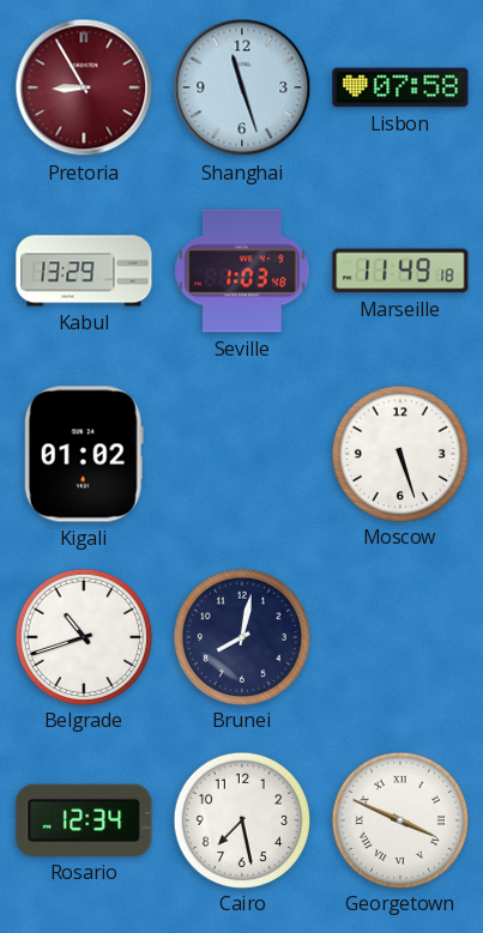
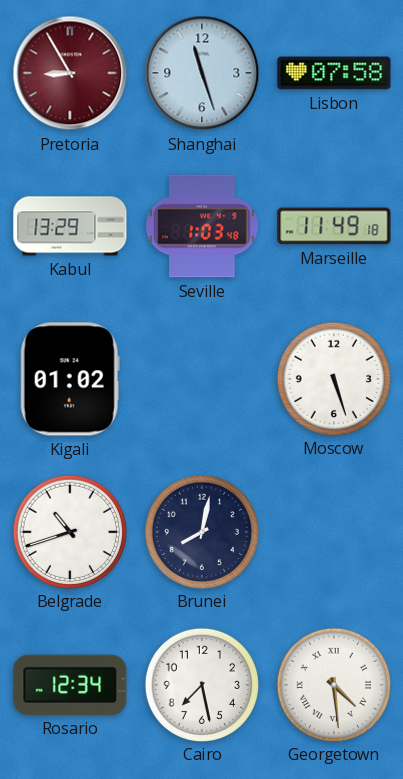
Georgetown: 3:49 -> 4:29
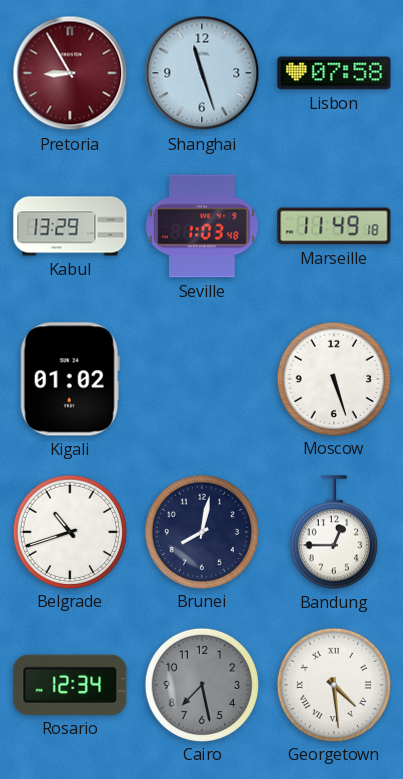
Bandung: none -> 12:45
Cairo dial: white -> grey
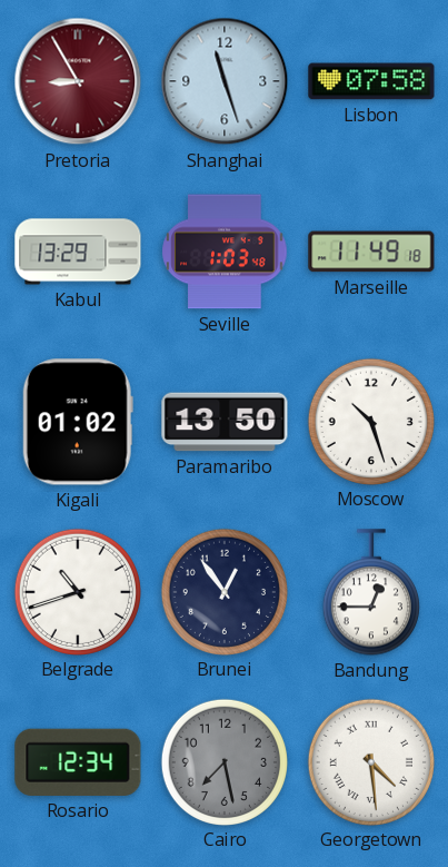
Paramaribo: none -> 13:50
Moscow: 5:27 -> 10:27
Brunei: 8:02 -> 12:54
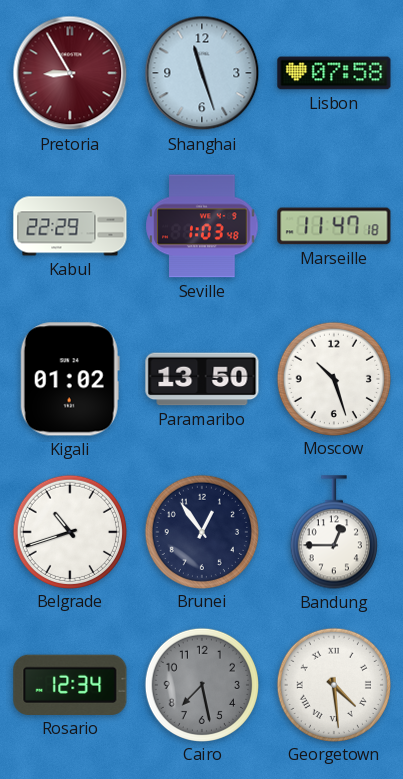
Kabul: 13:29 -> 22:29
Marseille: 11:49 -> 11:47
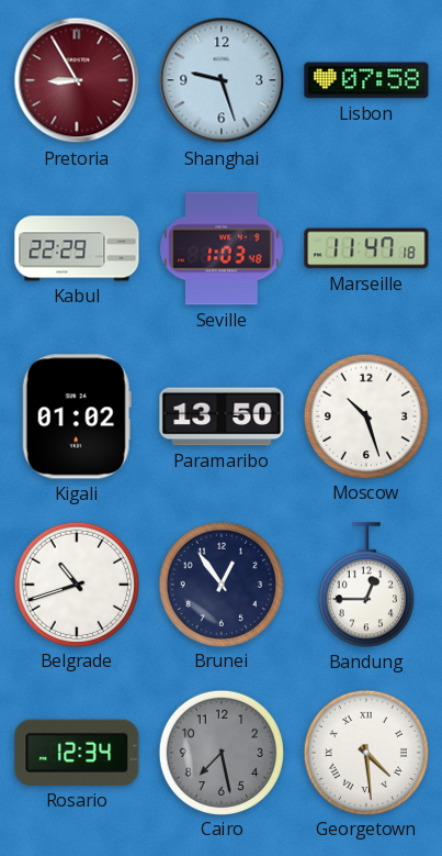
Shanghai: 11:27 -> 9:27
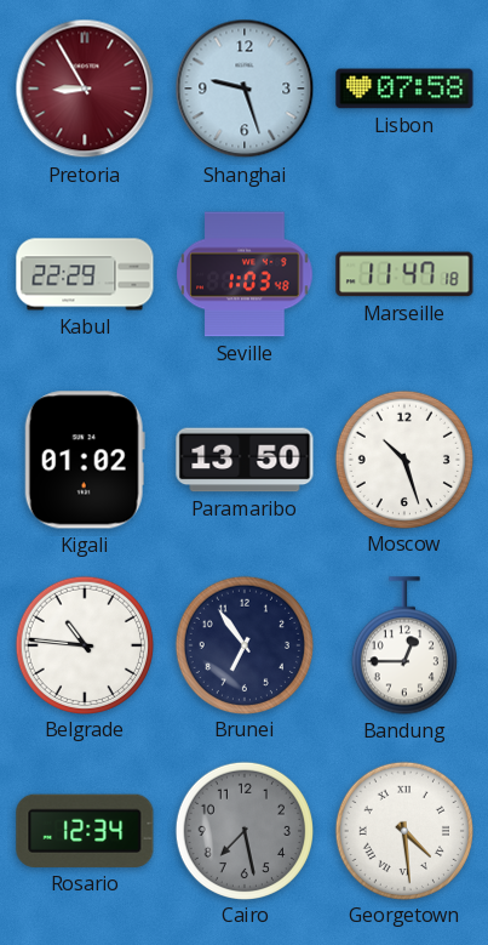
Belgrade: 10:42 -> 10:46
Brunei: 12:54 -> 6:54
